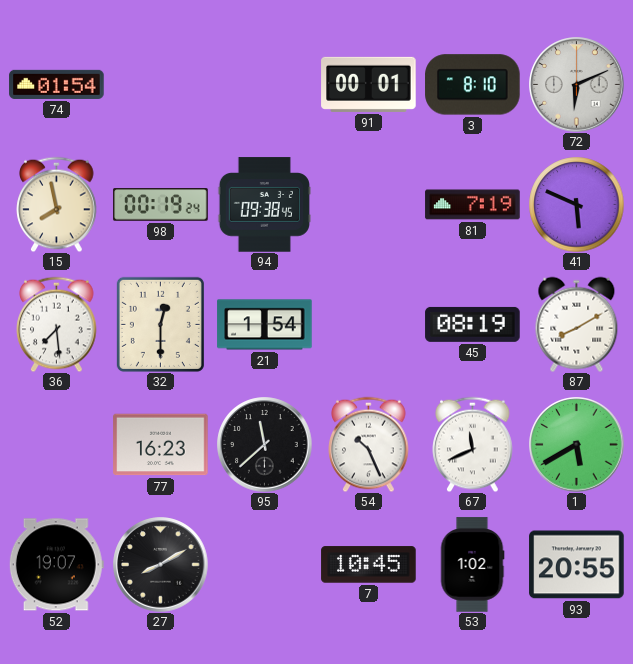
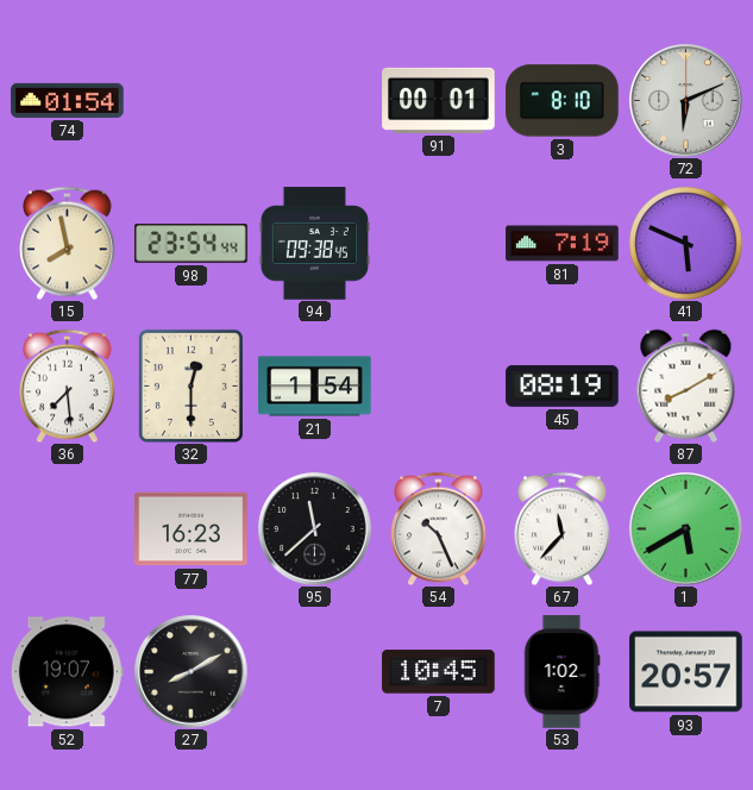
98: 00:19 -> 23:54
67: 11:41 -> 11:37
93: 20:55 -> 20:57
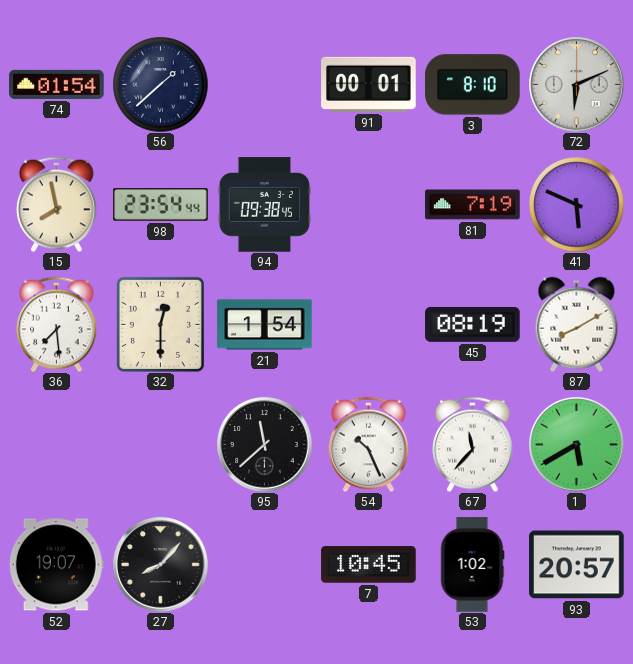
56: none -> 1:38
77: 16:23 -> none
27: 8:10 -> 8:07
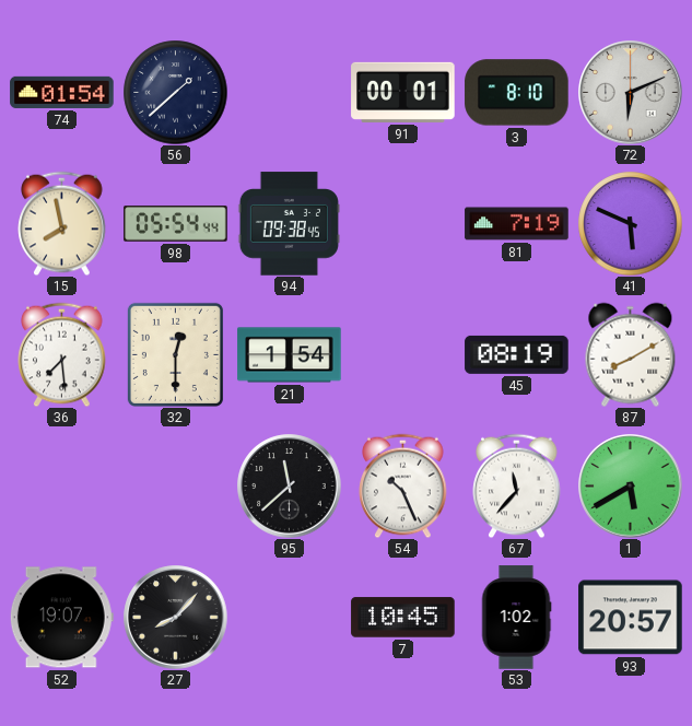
98: 23:54 -> 05:54
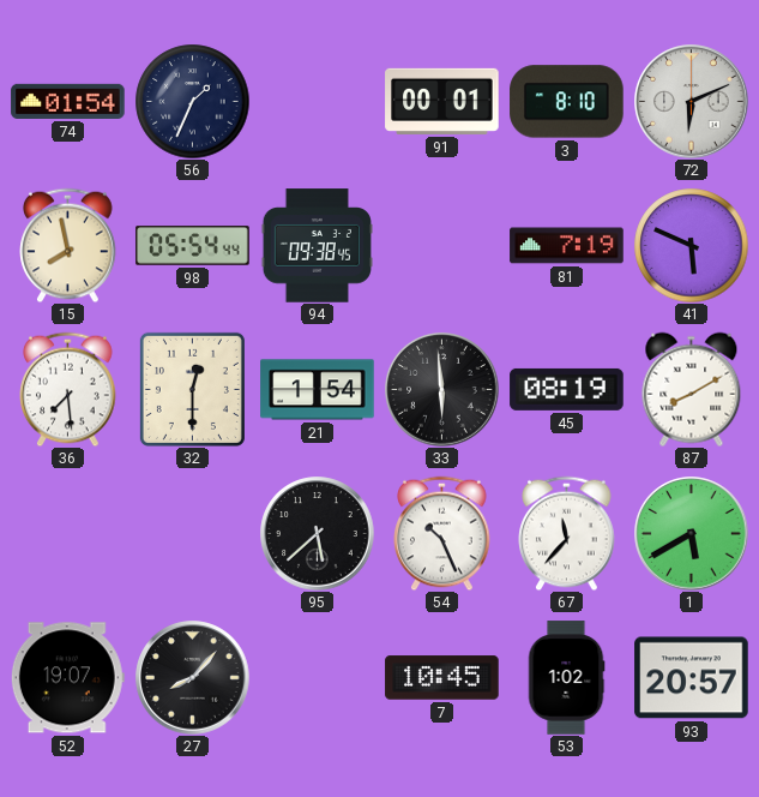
56: 1:38 -> 1:34
33: none -> 5:59
95: 11:38 -> 5:38
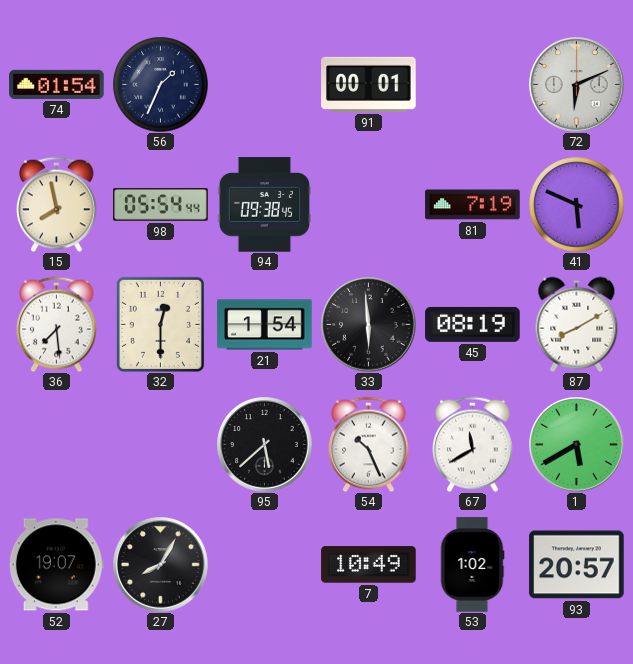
3: 8:10 -> none
67: 11:37 -> 11:40
27: 8:07 -> 8:05
7: 10:45 -> 10:49
